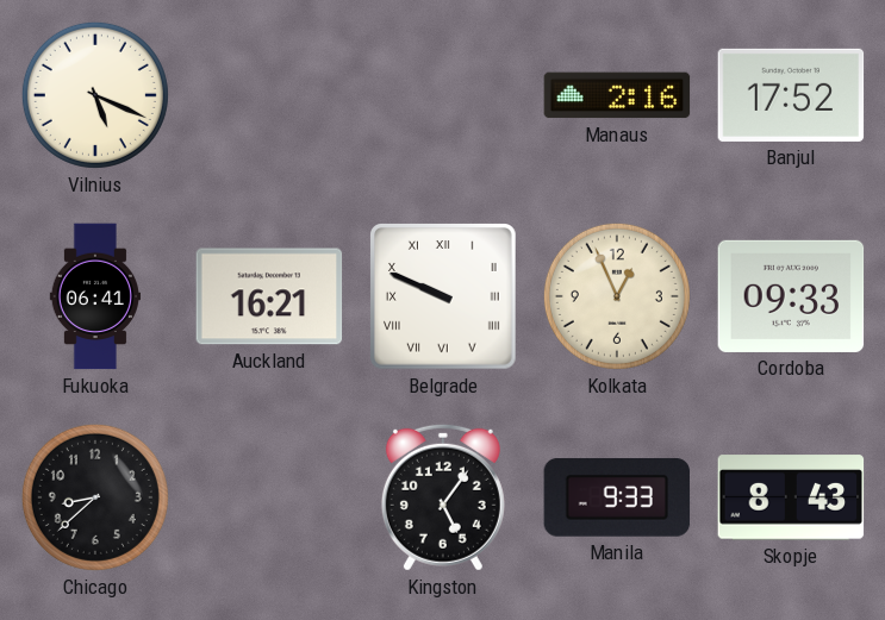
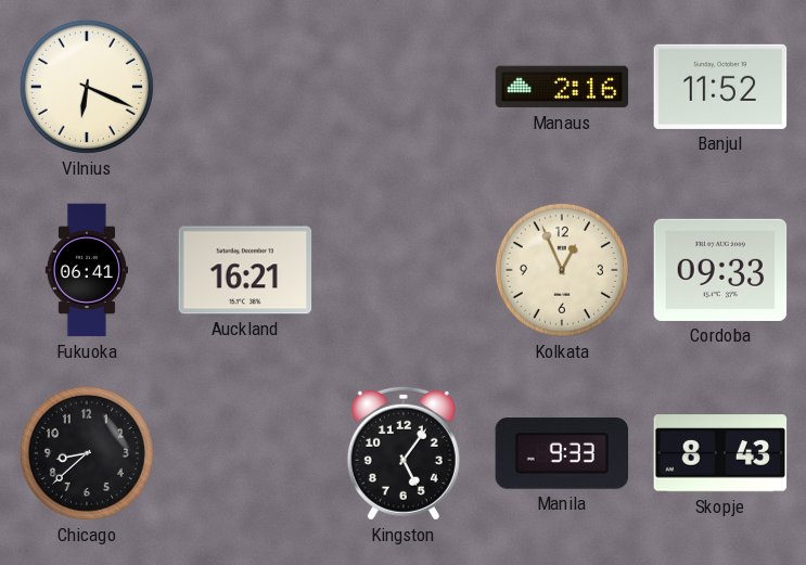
Vilnius: 5:19 -> 6:19
Banjul: 17:52 -> 11:52
Belgrade: 9:49 -> none
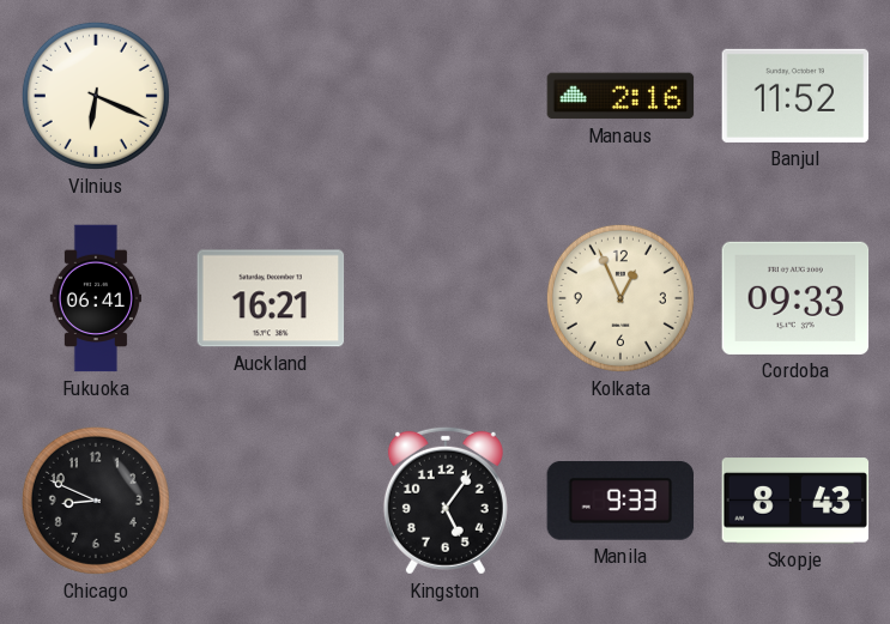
Chicago: 8:38 -> 8:49
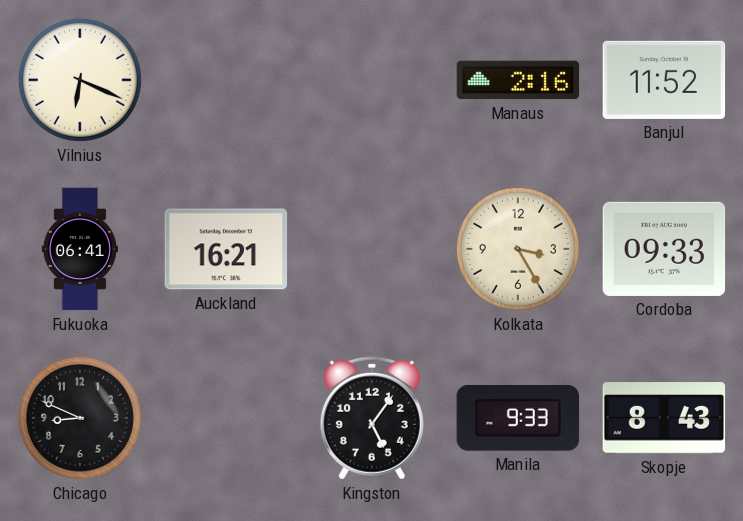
Kolkata: 12:56 -> 3:25
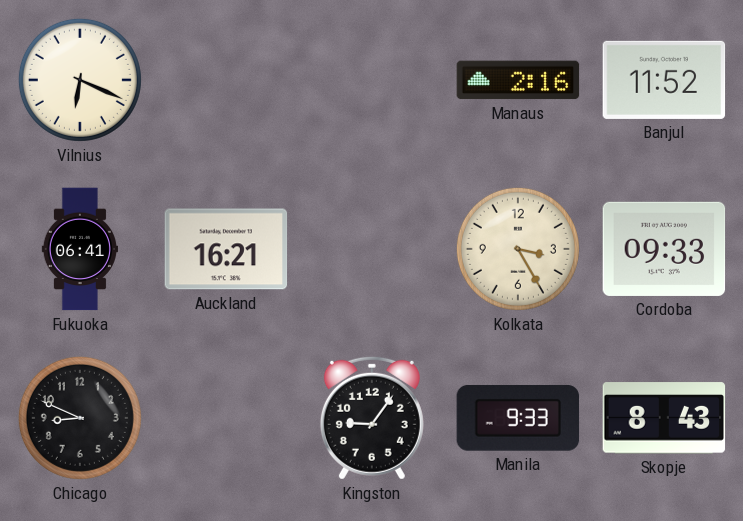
Kingston: 5:06 -> 9:06
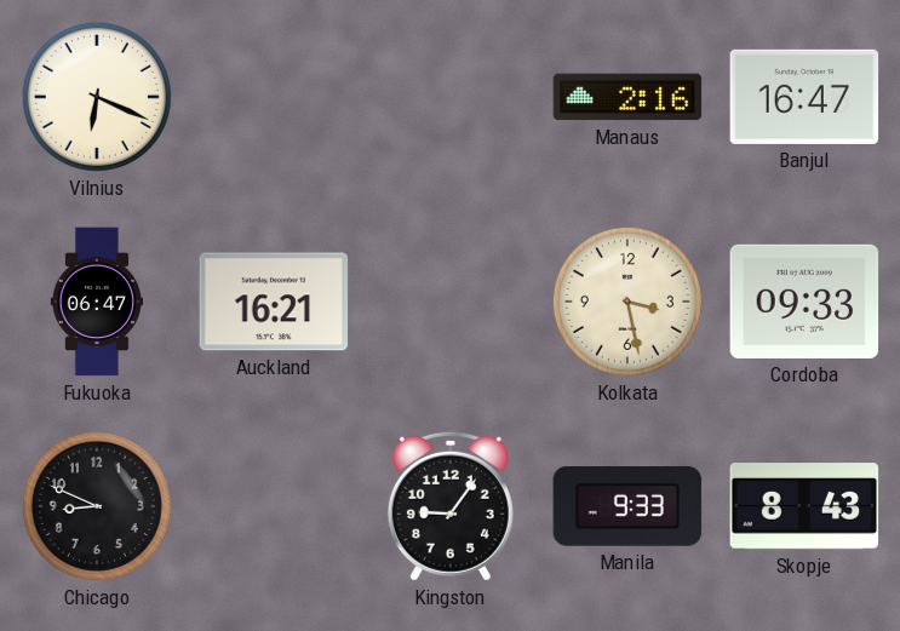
Banjul: 11:52 -> 16:47
Fukuoka: 06:41 -> 06:47
Kolkata: 3:25 -> 3:28
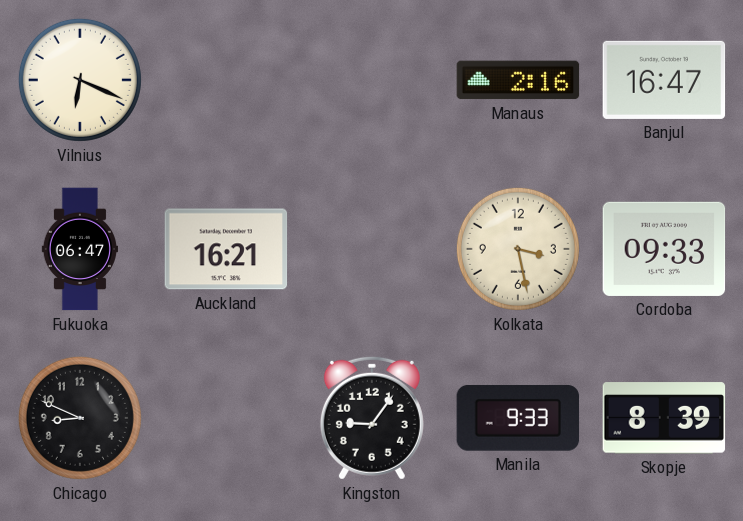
Skopje: 8:43 -> 8:39
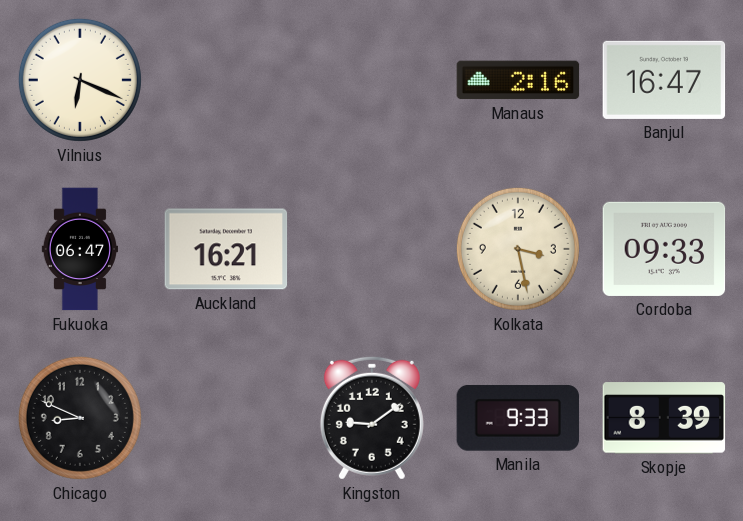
Kingston: 9:06 -> 9:09
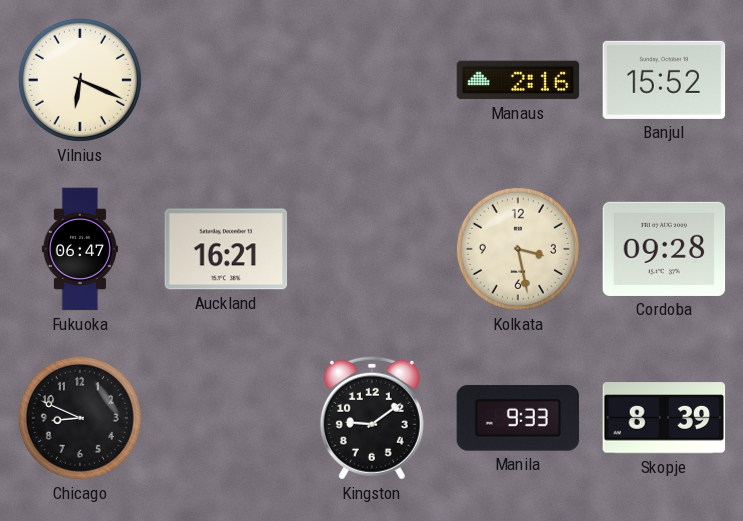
Banjul: 16:47 -> 15:52
Cordoba: 09:33 -> 09:28
